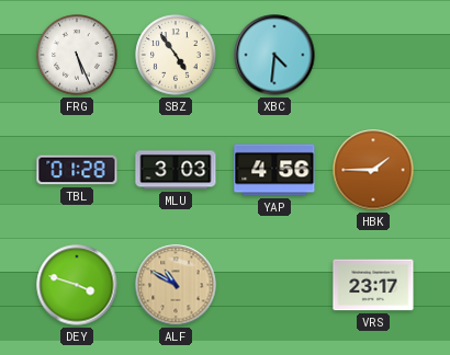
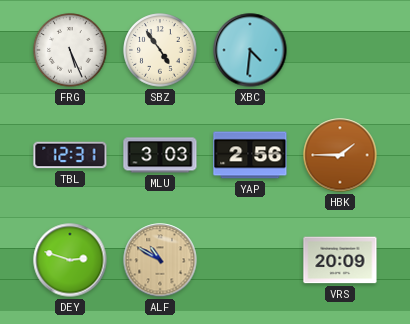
TBL: 01:28 -> 12:31
YAP: 4:56 -> 2:56
DEY: 3:48 -> 2:48
VRS: 23:17 -> 20:09
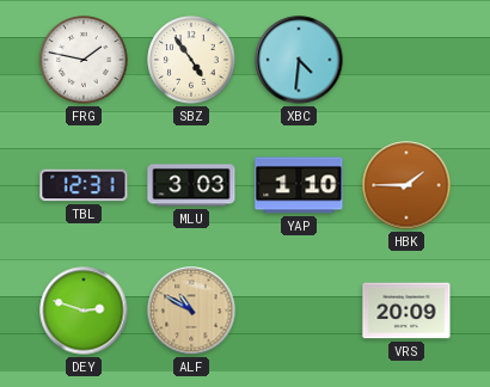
FRG: 5:26 -> 1:47
YAP: 2:56 -> 1:10
